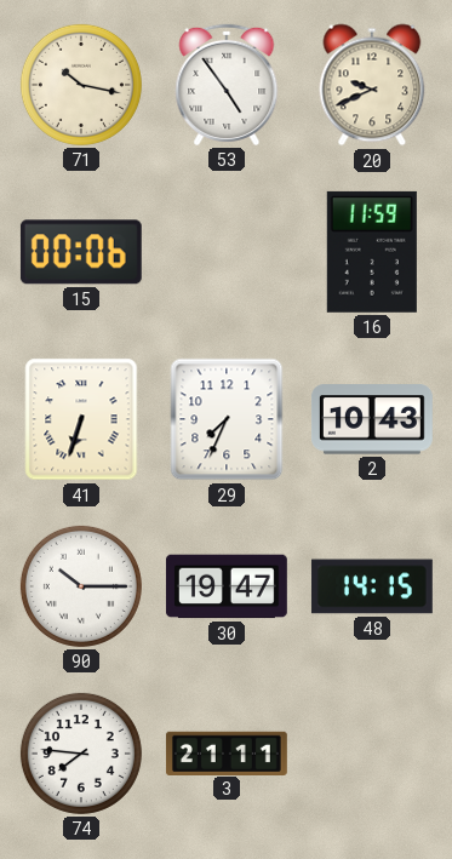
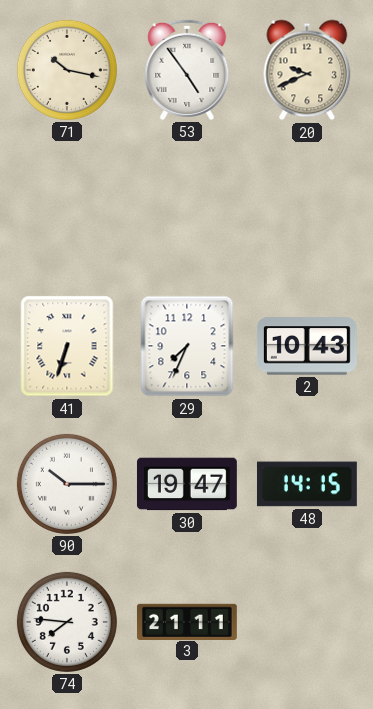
15: 00:06 -> none
16: 11:59 -> none
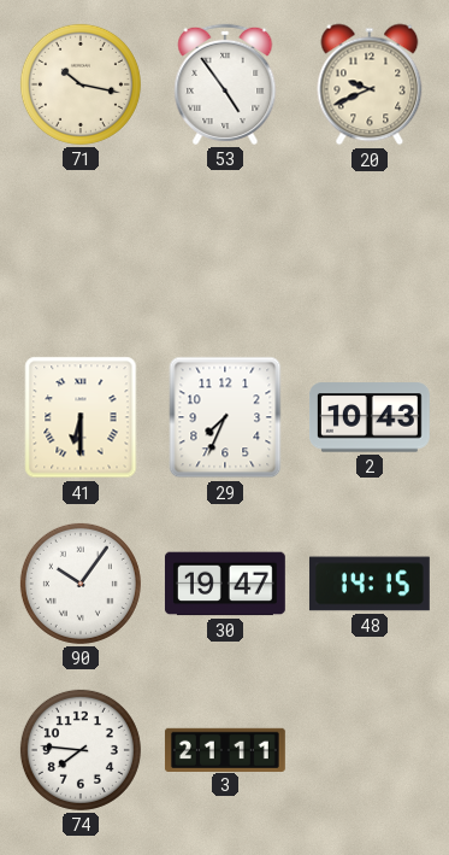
41: 6:33 -> 6:30
90: 10:15 -> 10:06
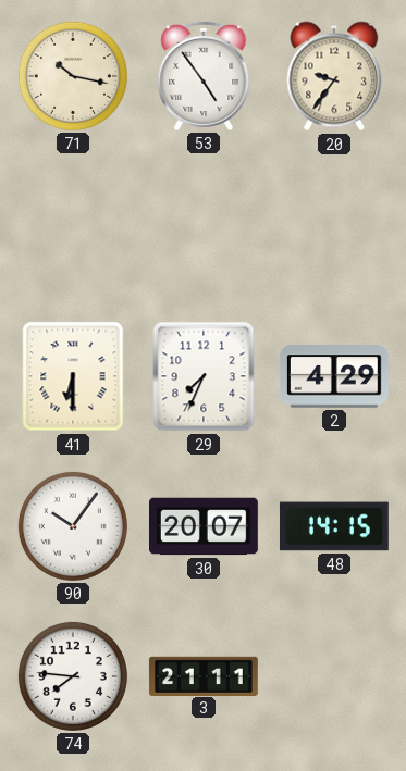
20: 9:41 -> 9:36
2: 10:43 -> 4:29
30: 19:47 -> 20:07
